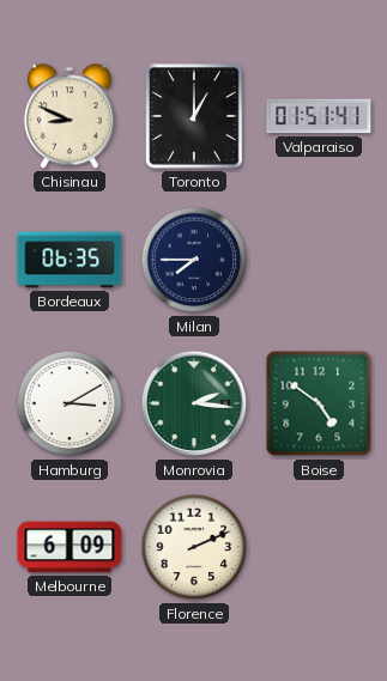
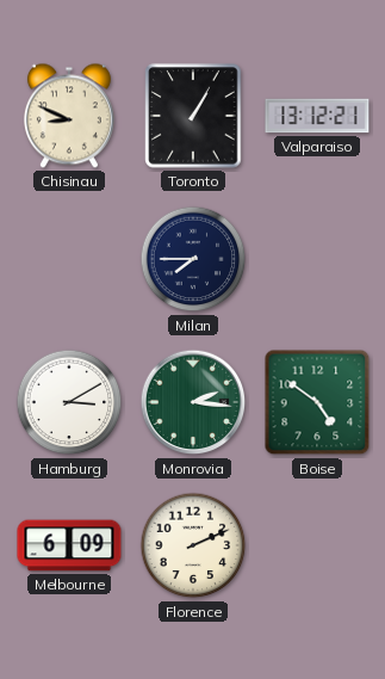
Toronto: 1:00 -> 1:05
Valparaiso: 01:51 -> 13:12
Bordeaux: 06:35 -> none
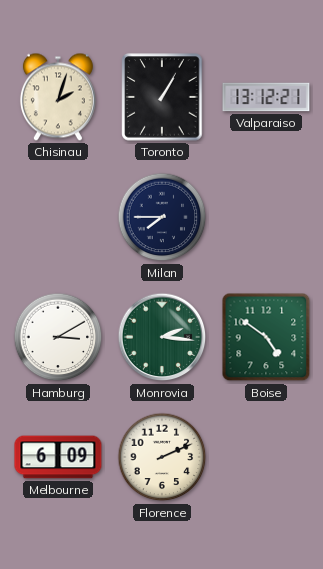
Chisinau: 8:49 -> 2:03
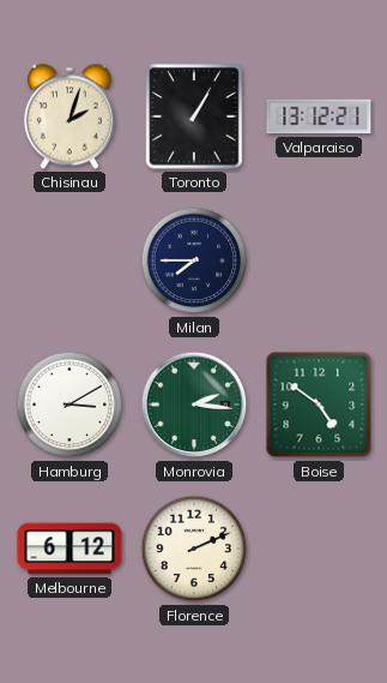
Melbourne: 6:09 -> 6:12
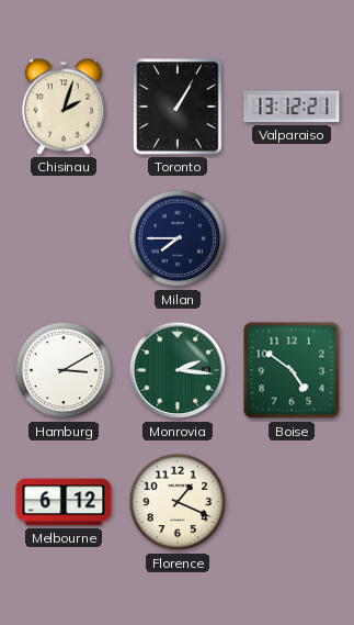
Florence: 2:11 -> 1:19
